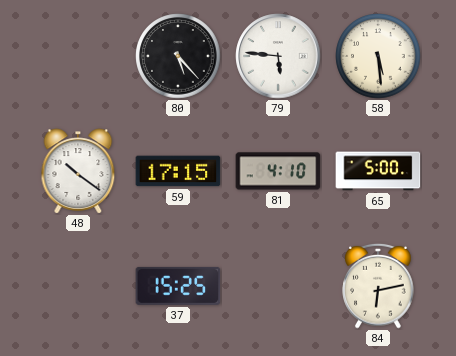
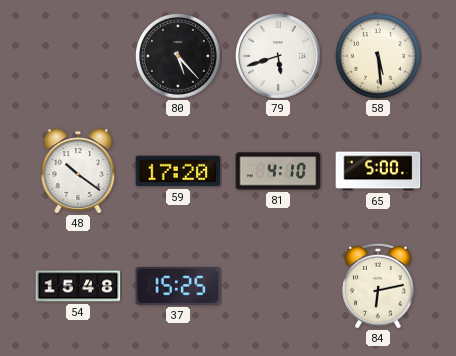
79: 5:46 -> 5:42
59: 17:15 -> 17:20
54: none -> 15:48
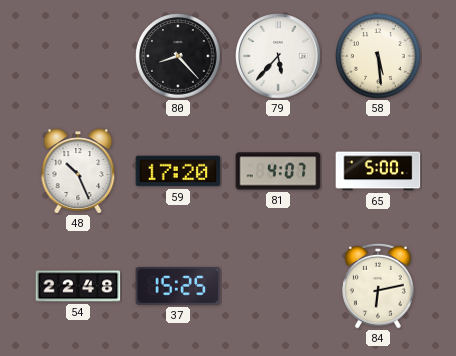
80: 5:23 -> 8:23
79: 5:42 -> 5:37
48: 10:21 -> 10:26
81: 4:10 -> 4:07
54: 15:48 -> 22:48
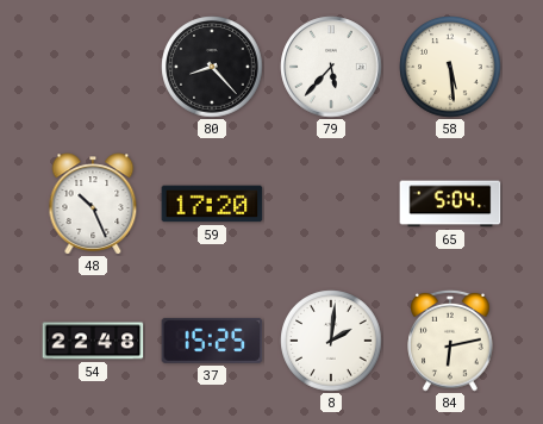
81: 4:07 -> none
65: 5:00 -> 5:04
8: none -> 2:01
